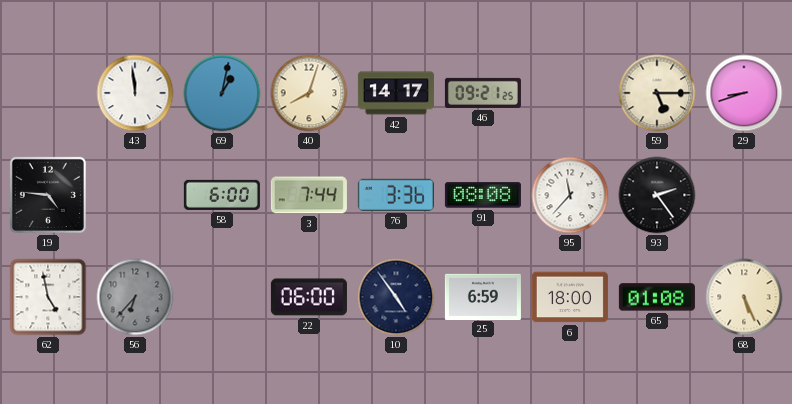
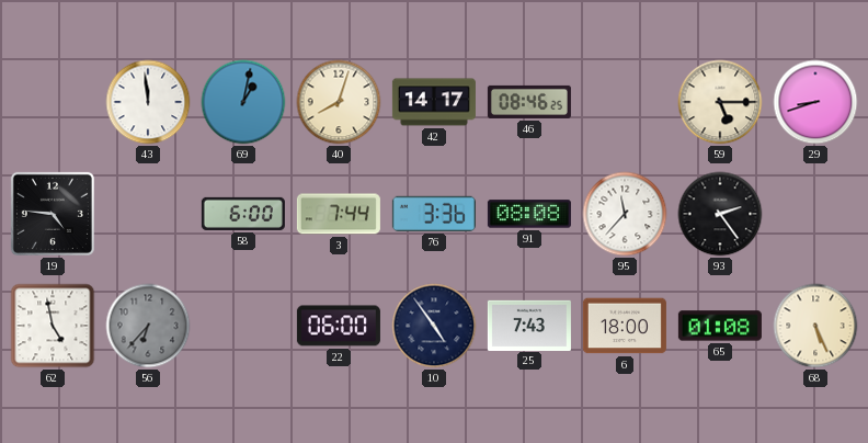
46: 09:21 -> 08:46
25: 6:59 -> 7:43
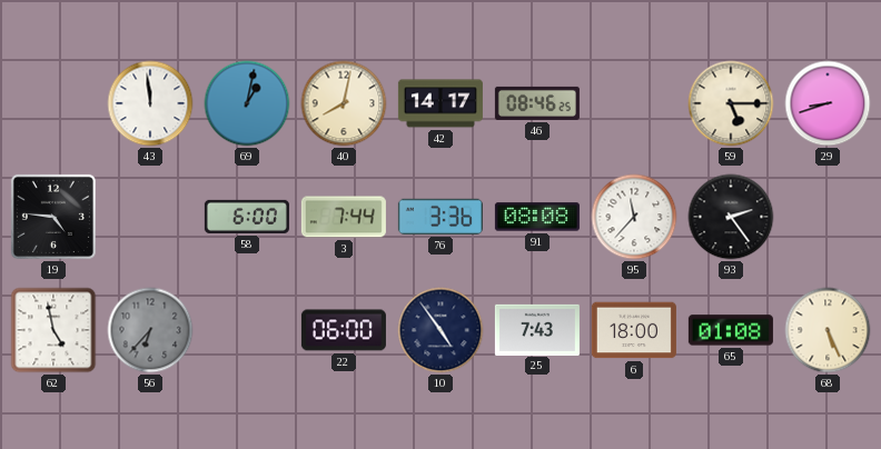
40: 8:03 -> 8:02
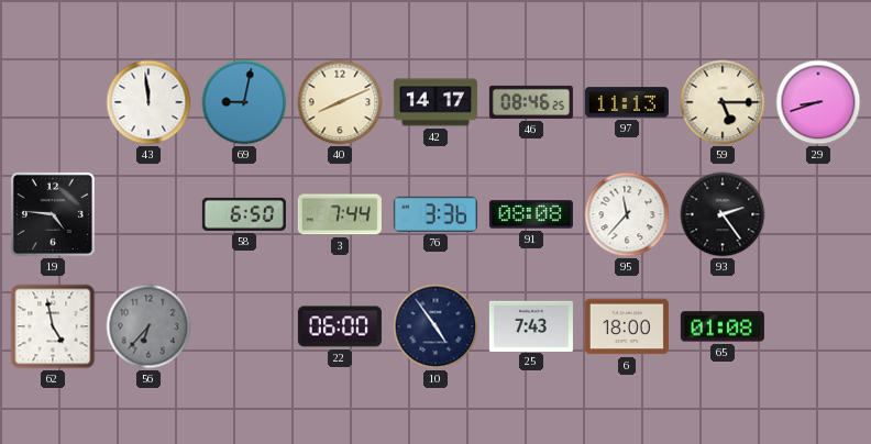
69: 1:02 -> 9:02
40: 8:02 -> 8:11
97: none -> 11:13
58: 6:00 -> 6:50
68: 5:26 -> none
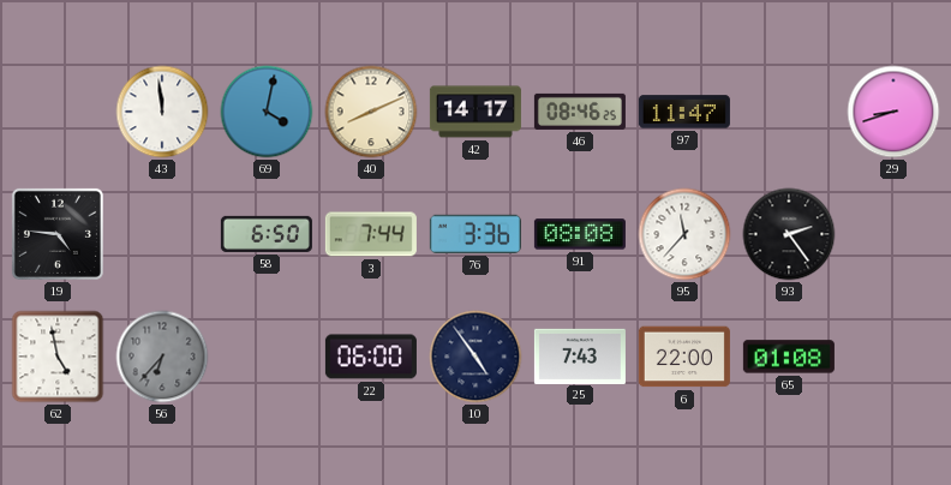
69: 9:02 -> 4:02
97: 11:13 -> 11:47
59: 5:15 -> none
6: 18:00 -> 22:00
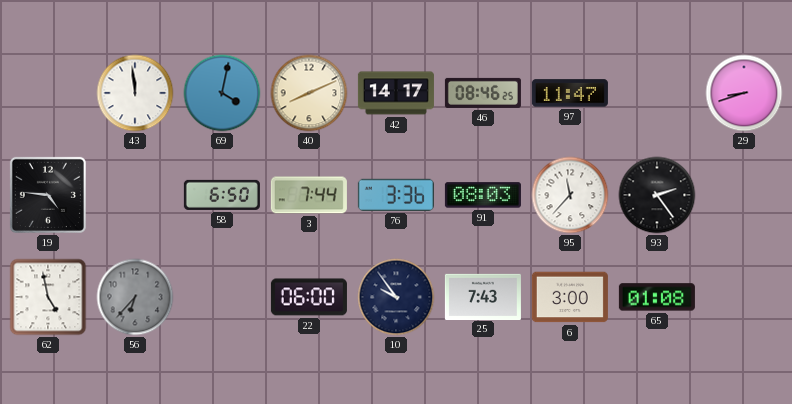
91: 08:08 -> 08:03
10: 4:54 -> 9:54
6: 22:00 -> 3:00
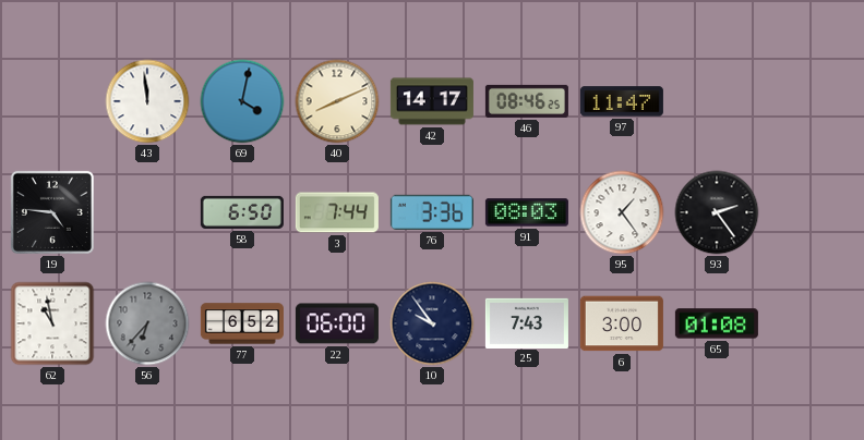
29: 8:42 -> none
95: 11:37 -> 1:24
62: 4:58 -> 10:58
77: none -> 6:52
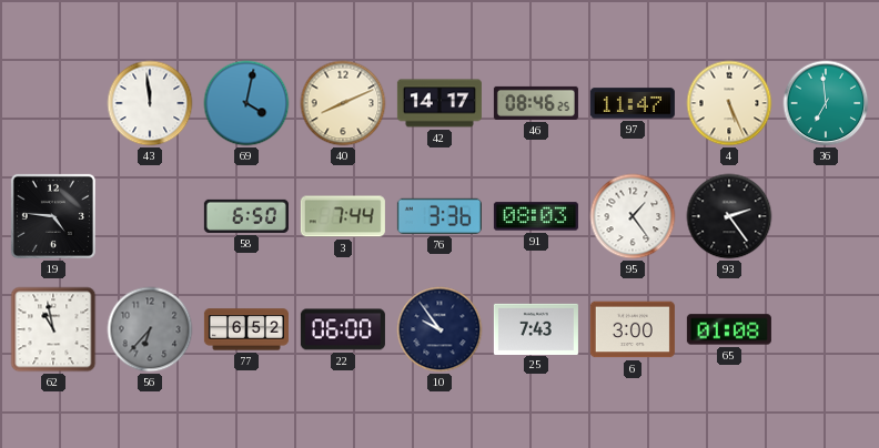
4: none -> 5:26
36: none -> 6:59
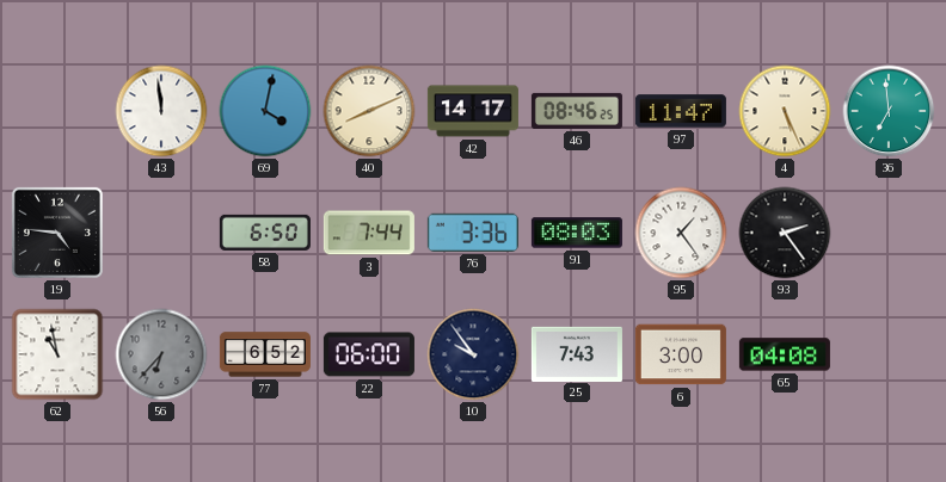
65: 01:08 -> 04:08
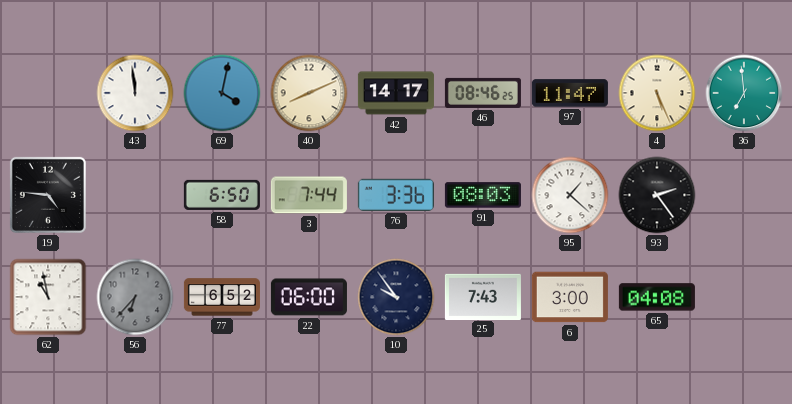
95: 1:24 -> 1:22
